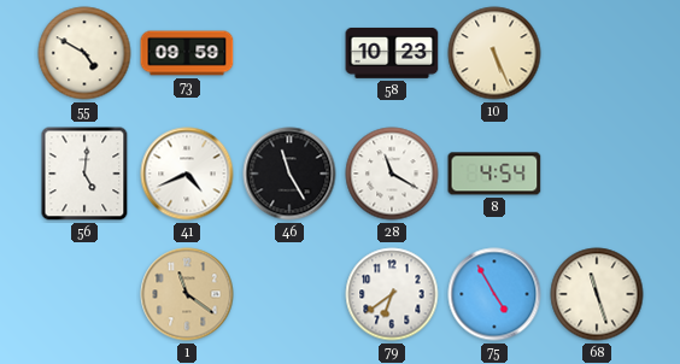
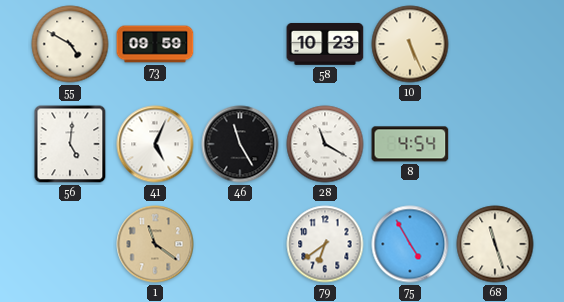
41: 4:41 -> 5:04
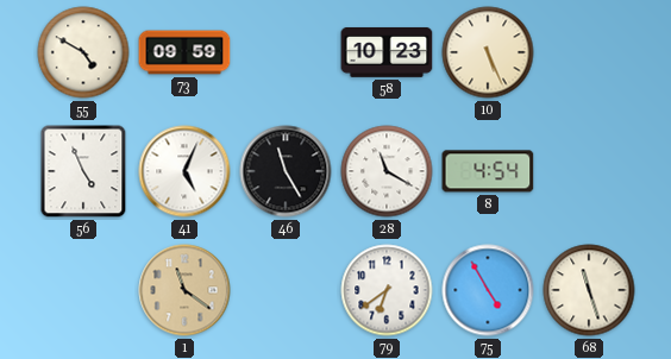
56: 5:01 -> 4:56
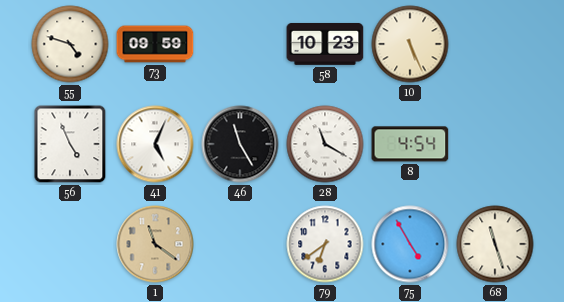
55: 4:50 -> 4:48
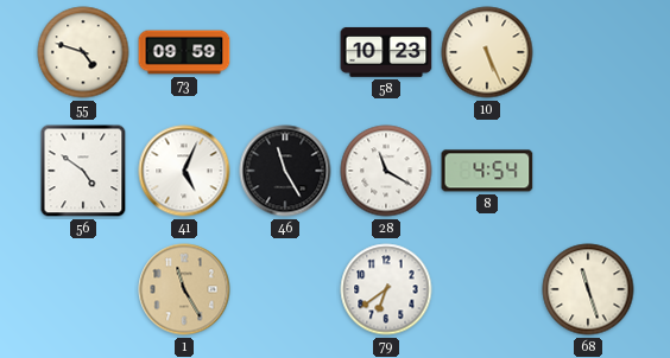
56: 4:56 -> 4:51
1: 11:21 -> 11:25
75: 4:55 -> none
